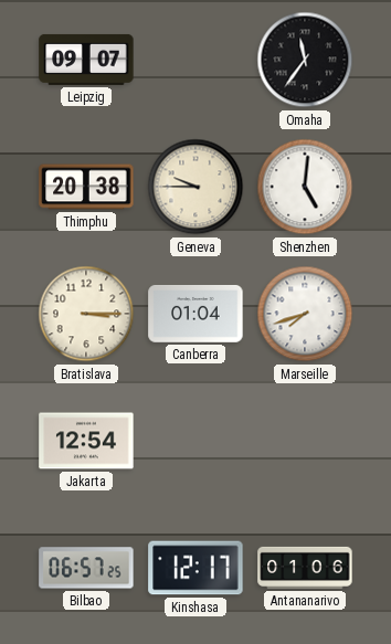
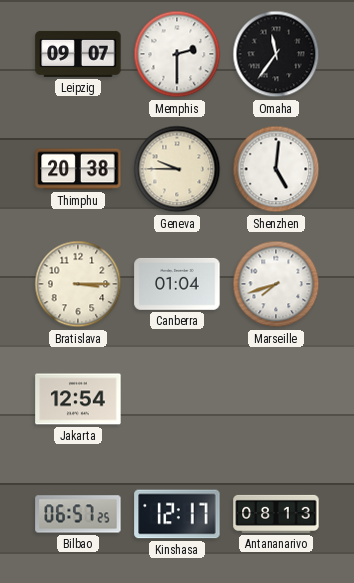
Memphis: none -> 2:30
Antananarivo: 01:06 -> 08:13
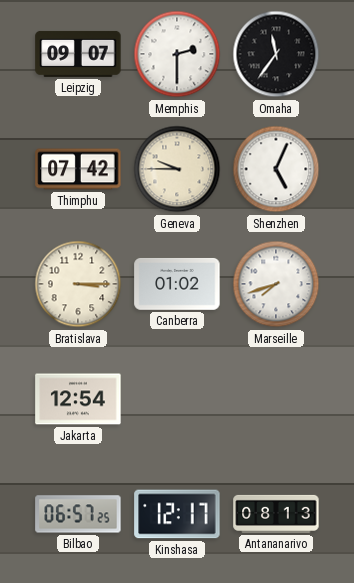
Thimphu: 20:38 -> 07:42
Shenzhen: 5:01 -> 5:04
Canberra: 01:04 -> 01:02
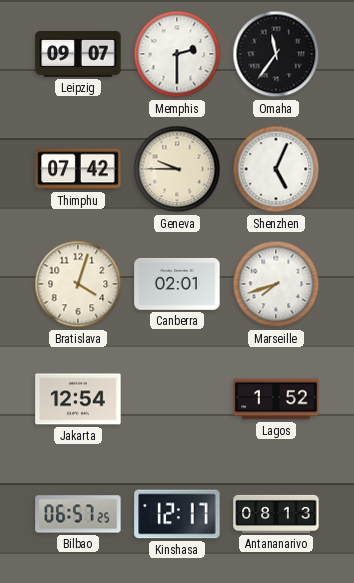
Bratislava: 3:15 -> 4:03
Canberra: 01:02 -> 02:01
Lagos: none -> 1:52
